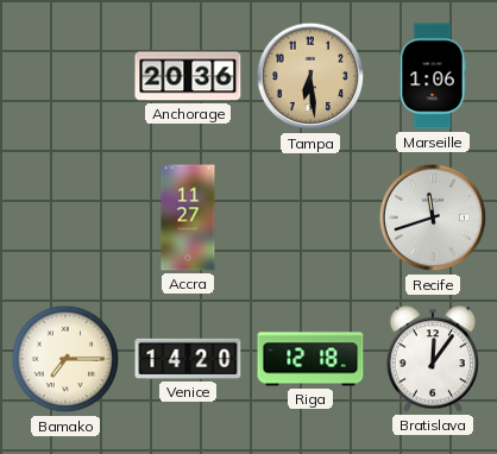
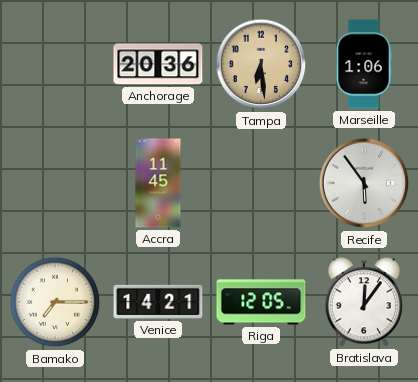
Accra: 11:27 -> 11:45
Recife: 11:42 -> 5:54
Venice: 14:20 -> 14:21
Riga: 12:18 -> 12:05
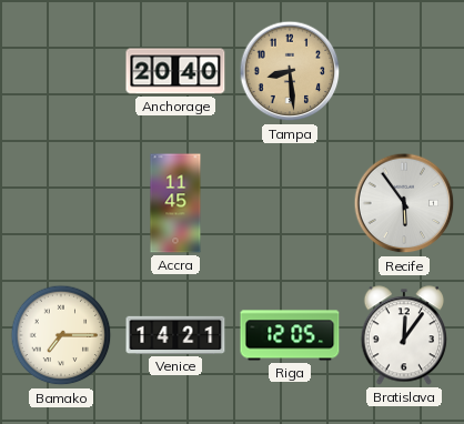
Anchorage: 20:36 -> 20:40
Tampa: 6:29 -> 8:29
Marseille: 1:06 -> none
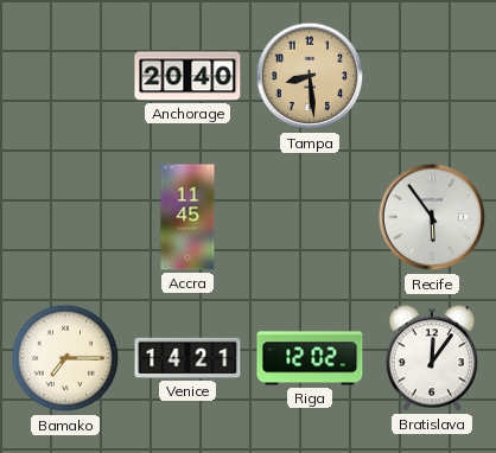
Riga: 12:05 -> 12:02
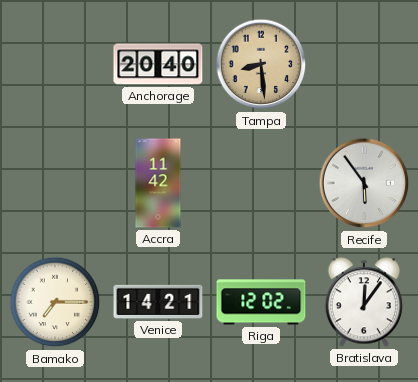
Accra: 11:45 -> 11:42
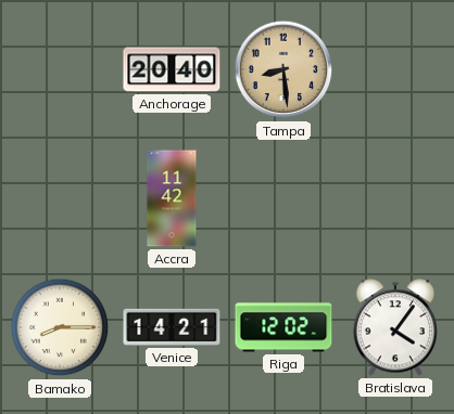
Recife: 5:54 -> none
Bamako: 7:15 -> 8:15
Bratislava: 12:06 -> 4:06
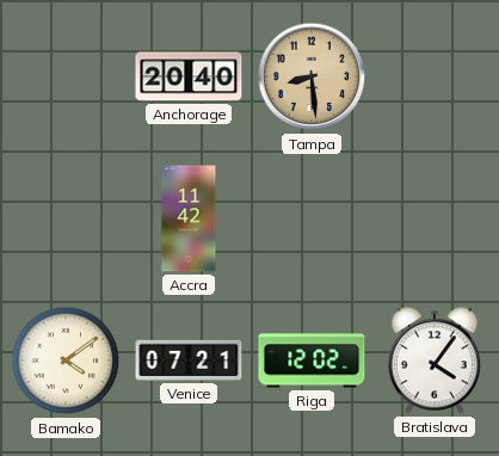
Bamako: 8:15 -> 4:09
Venice: 14:21 -> 07:21
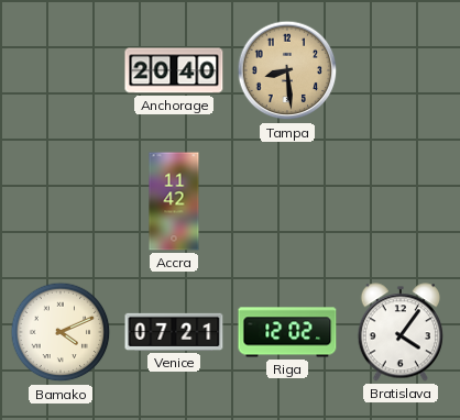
Bamako: 4:09 -> 4:11
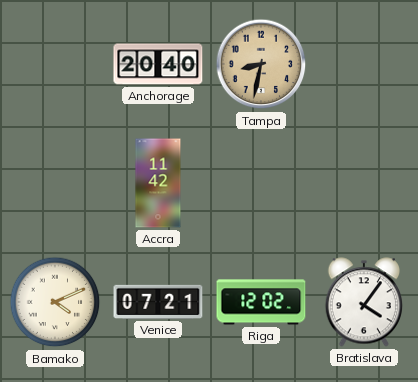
Tampa: 8:29 -> 8:32
